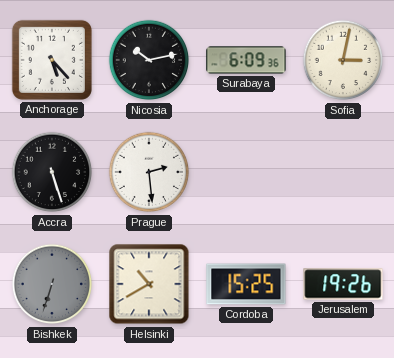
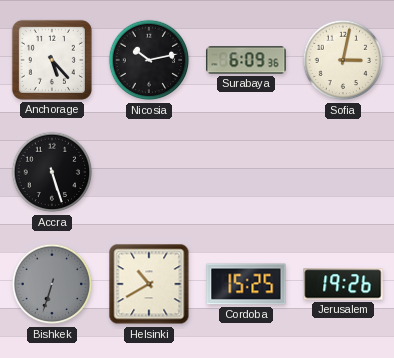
Prague: 2:29 -> none
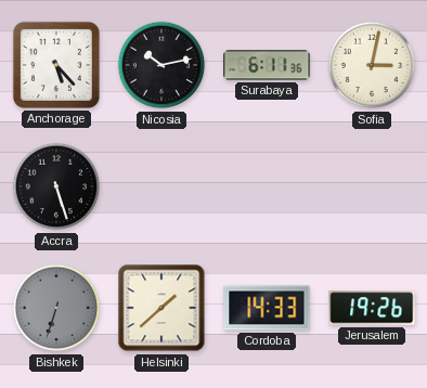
Surabaya: 6:09 -> 6:11
Helsinki: 10:40 -> 1:38
Cordoba: 15:25 -> 14:33
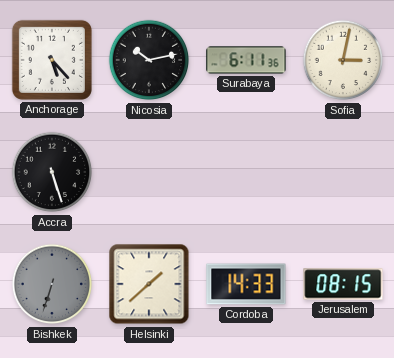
Jerusalem: 19:26 -> 08:15
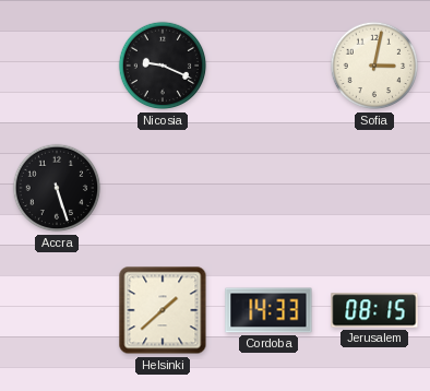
Anchorage: 5:23 -> none
Nicosia: 10:13 -> 9:19
Surabaya: 6:11 -> none
Bishkek: 6:33 -> none
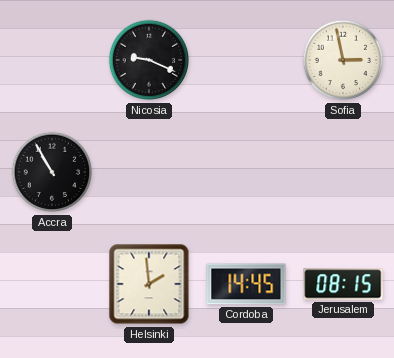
Sofia: 3:02 -> 2:58
Accra: 5:27 -> 10:55
Helsinki: 1:38 -> 1:59
Cordoba: 14:33 -> 14:45
